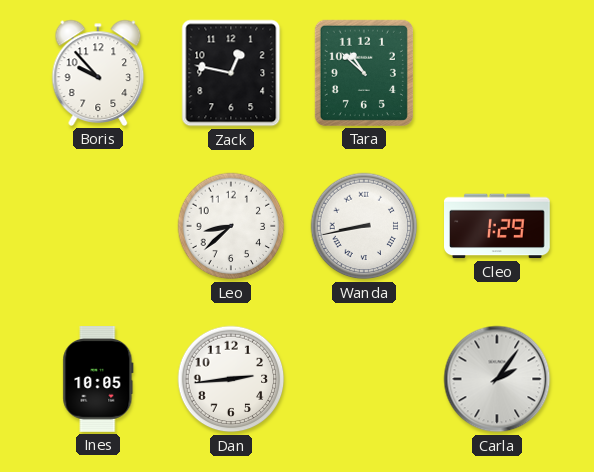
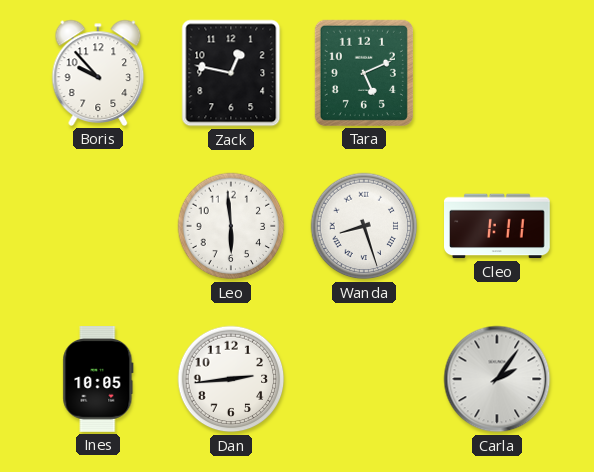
Tara: 10:52 -> 5:11
Leo: 8:38 -> 5:59
Wanda: 8:43 -> 8:27
Cleo: 1:29 -> 1:11
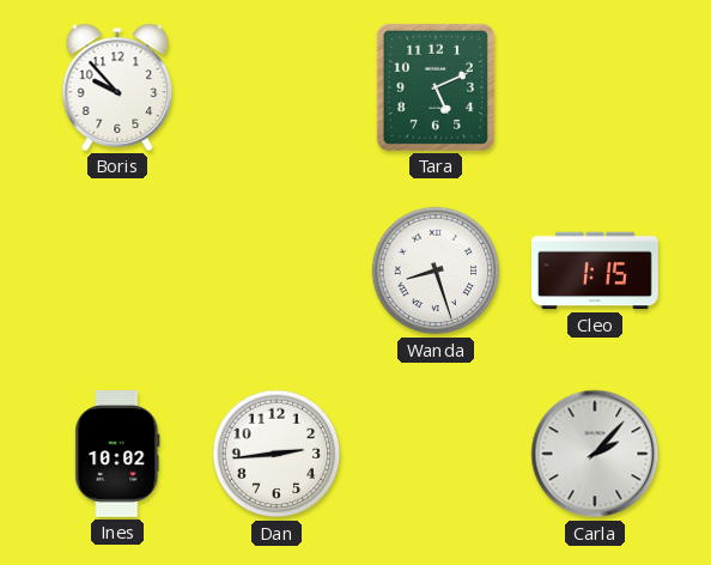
Zack: 12:47 -> none
Leo: 5:59 -> none
Cleo: 1:11 -> 1:15
Ines: 10:05 -> 10:02
Carla: 2:06 -> 2:07
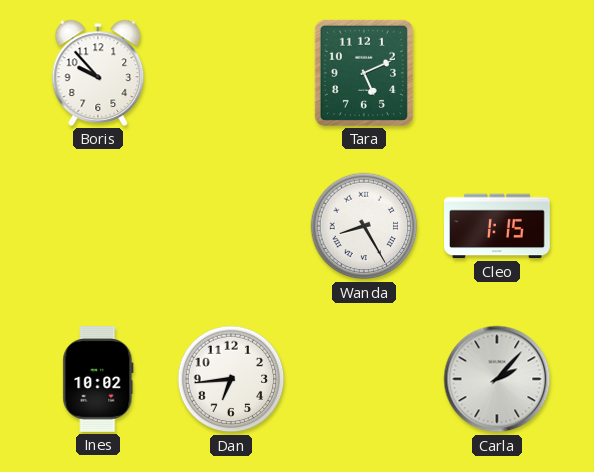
Wanda: 8:27 -> 8:25
Dan: 2:44 -> 6:44
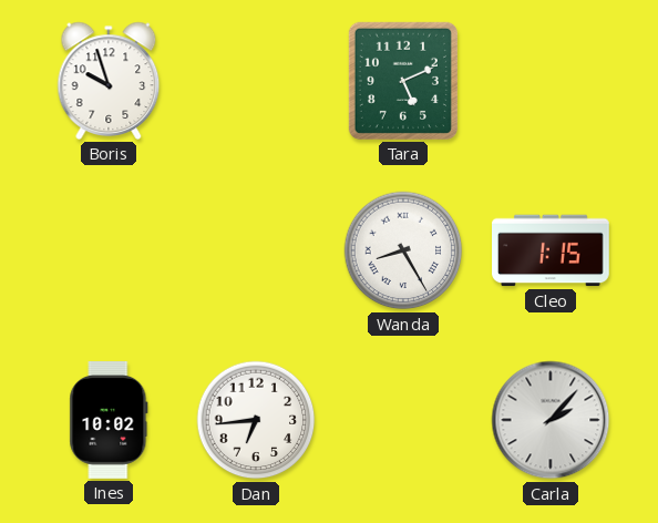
Boris: 9:53 -> 9:57
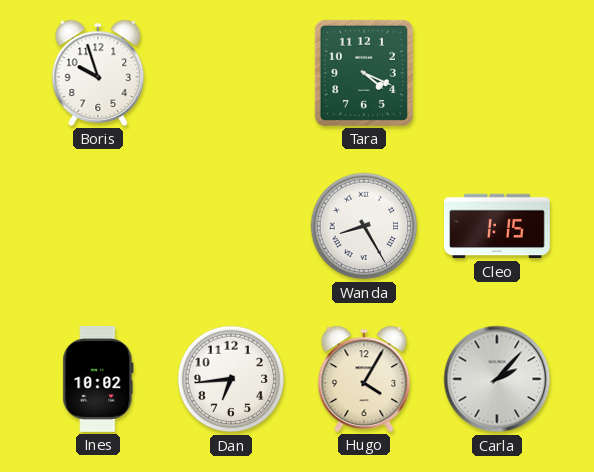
Tara: 5:11 -> 4:19
Hugo: none -> 4:05
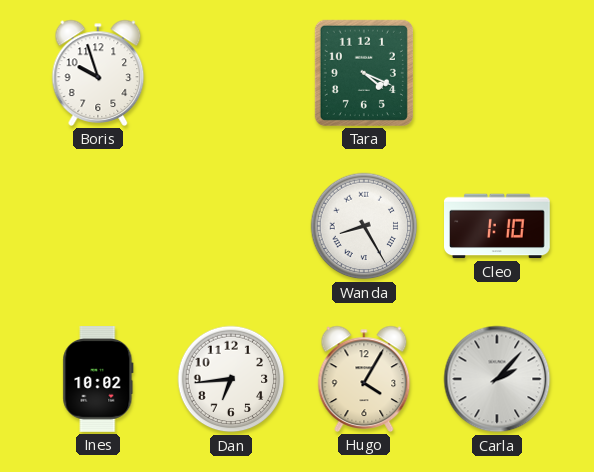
Cleo: 1:15 -> 1:10
